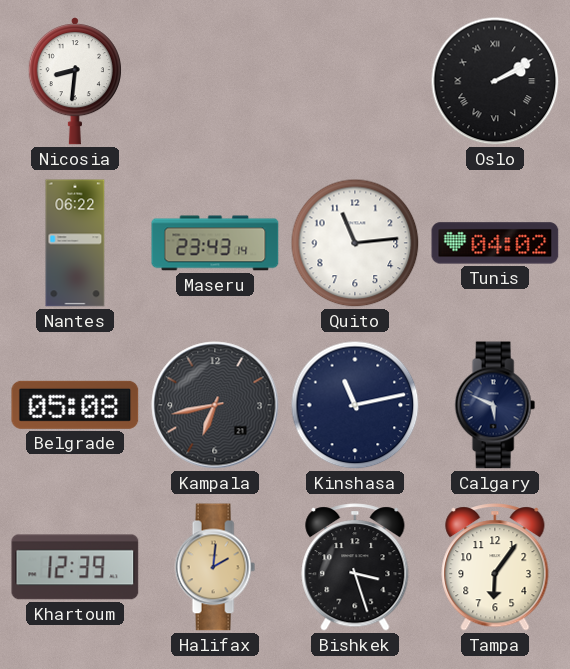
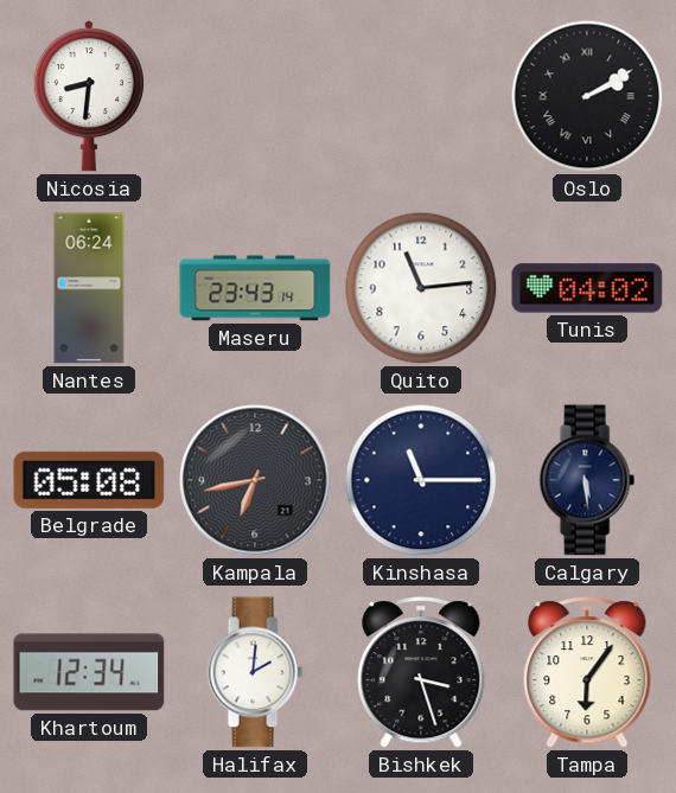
Nantes: 06:22 -> 06:24
Kinshasa: 11:13 -> 11:15
Calgary: 5:49 -> 5:29
Khartoum: 12:39 -> 12:34
Halifax dial: champagne -> white
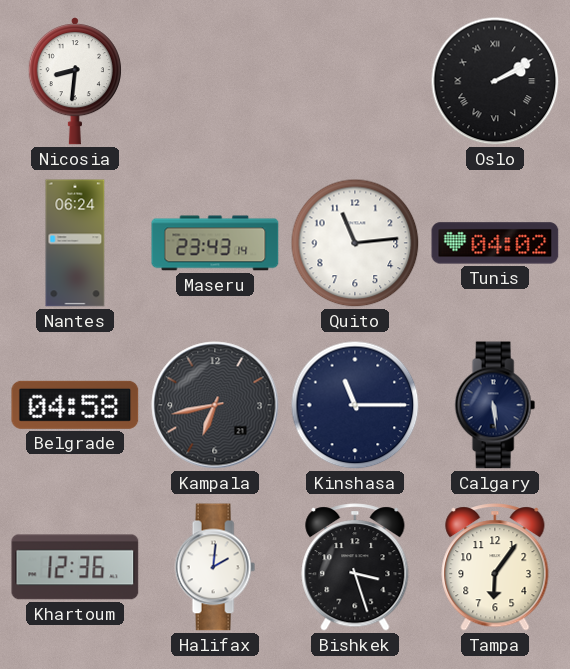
Belgrade: 05:08 -> 04:58
Khartoum: 12:34 -> 12:36
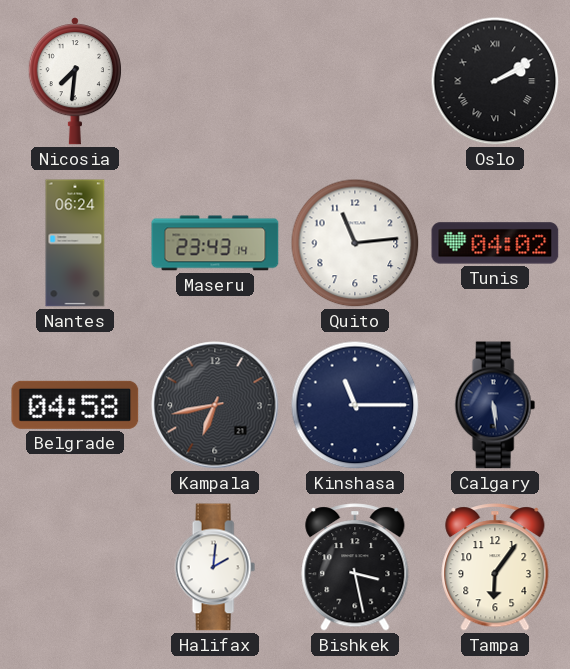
Nicosia: 8:31 -> 7:31
Khartoum: 12:36 -> none
Bishkek: 3:27 -> 3:28
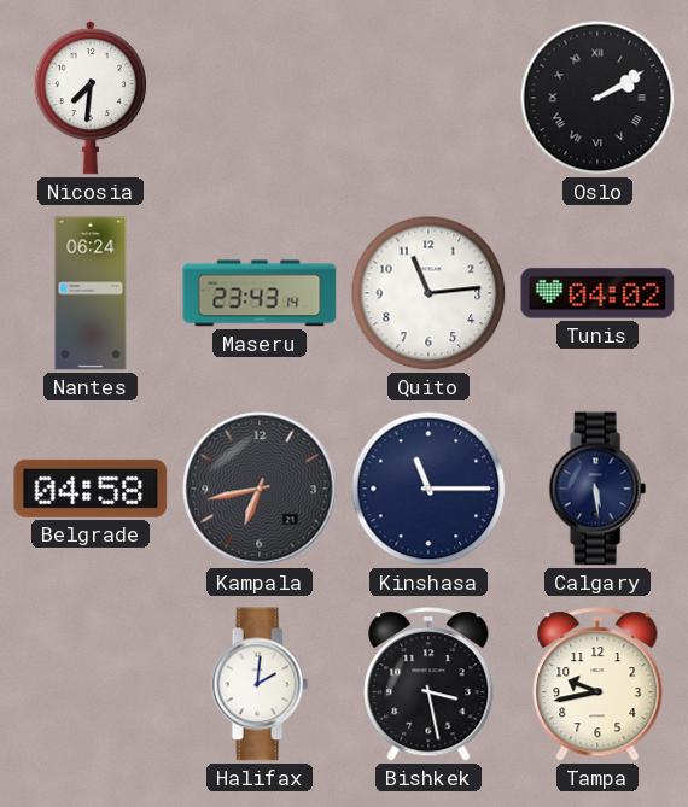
Tampa: 6:06 -> 9:43
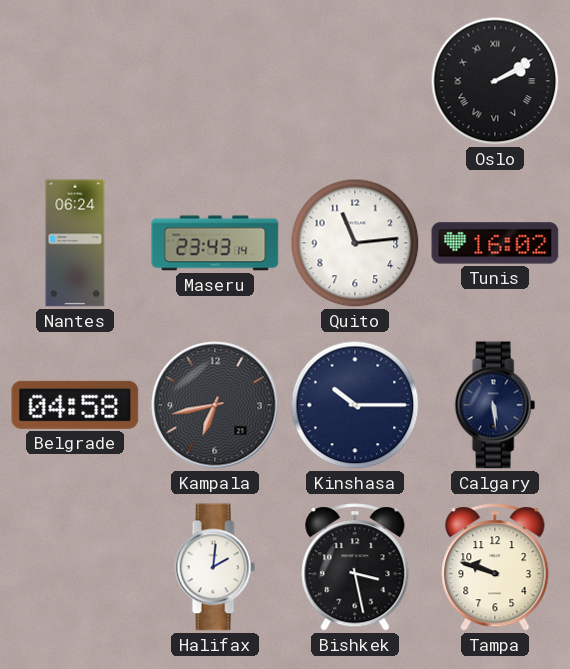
Nicosia: 7:31 -> none
Tunis: 04:02 -> 16:02
Kinshasa: 11:15 -> 10:15
Tampa: 9:43 -> 9:48
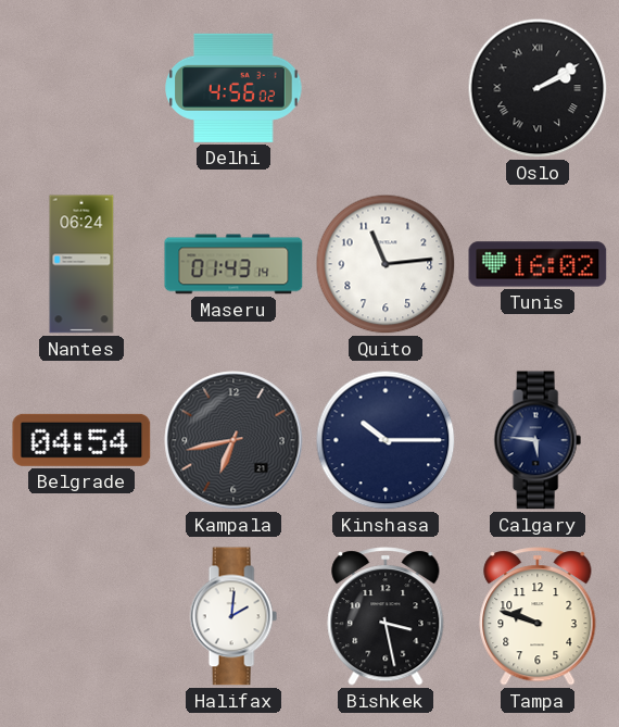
Delhi: none -> 4:56
Maseru: 23:43 -> 01:43
Belgrade: 04:58 -> 04:54
Calgary: 5:29 -> 5:46
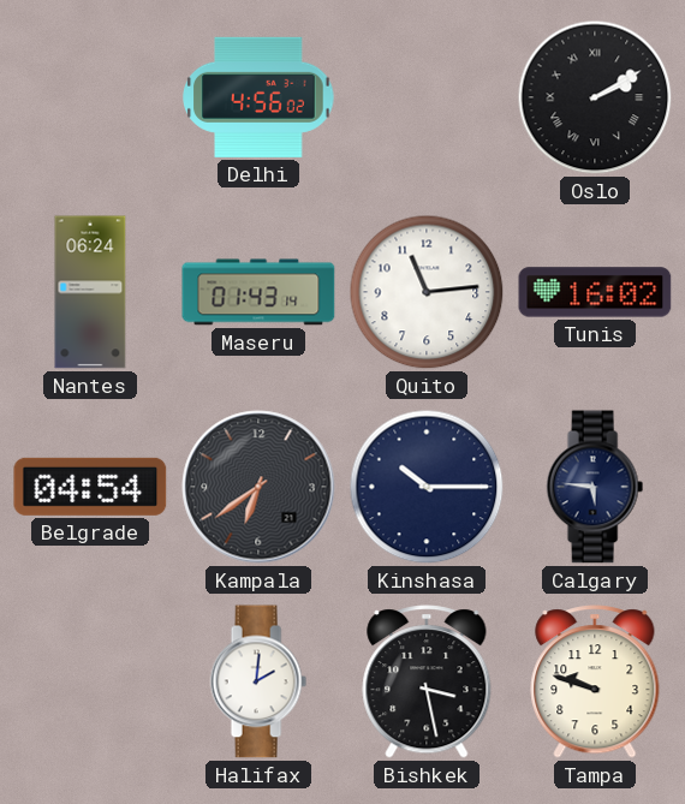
Kampala: 6:43 -> 6:39
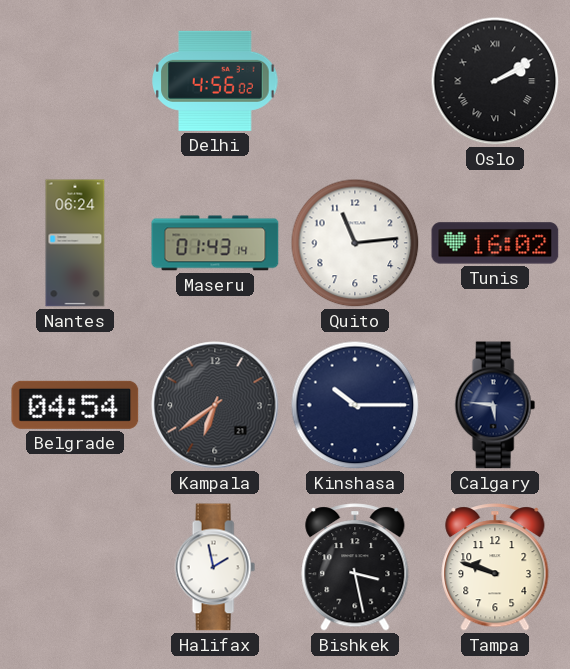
Halifax: 2:01 -> 1:58
